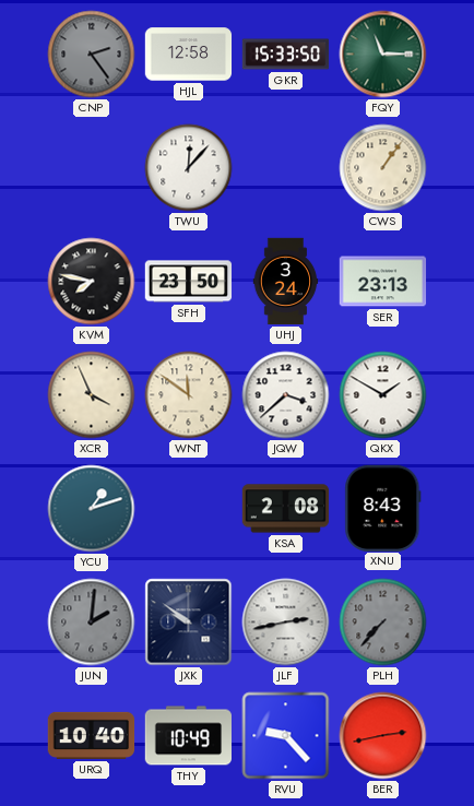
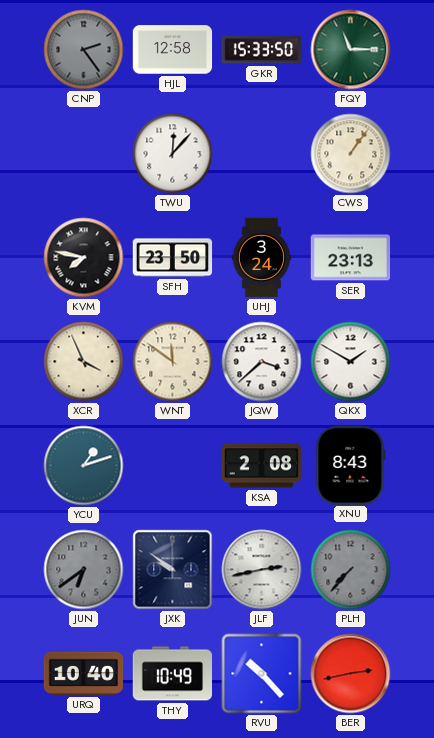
JUN: 2:01 -> 6:39
RVU: 9:23 -> 10:23
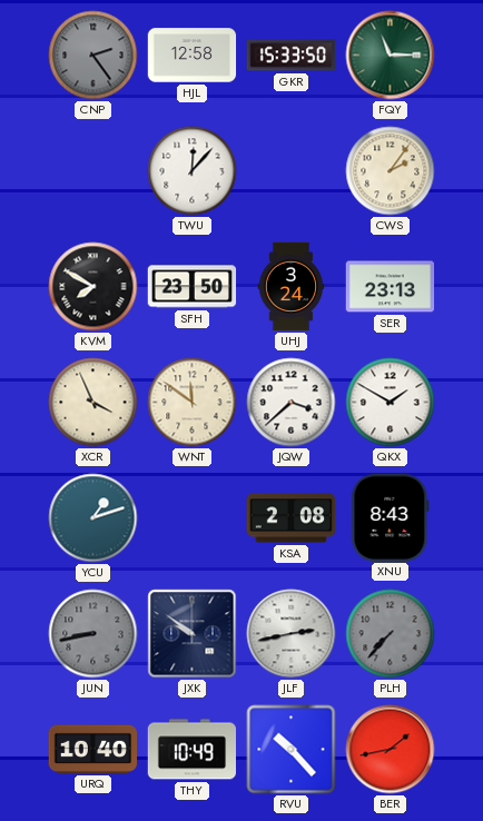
CWS: 1:06 -> 2:06
KVM: 7:47 -> 7:50
JUN: 6:39 -> 8:43
BER: 2:43 -> 1:43
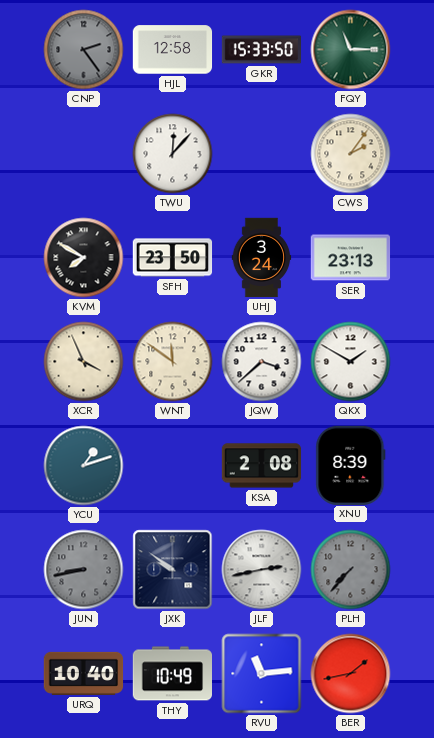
XNU: 8:43 -> 8:39
RVU: 10:23 -> 11:14
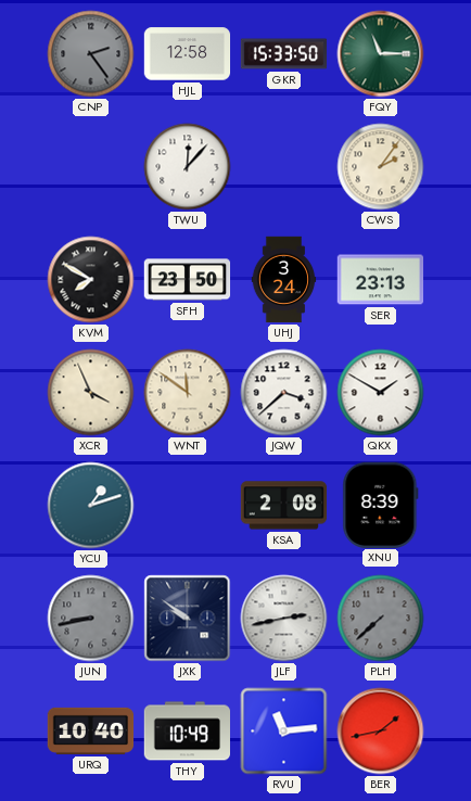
PLH: 7:37 -> 7:38
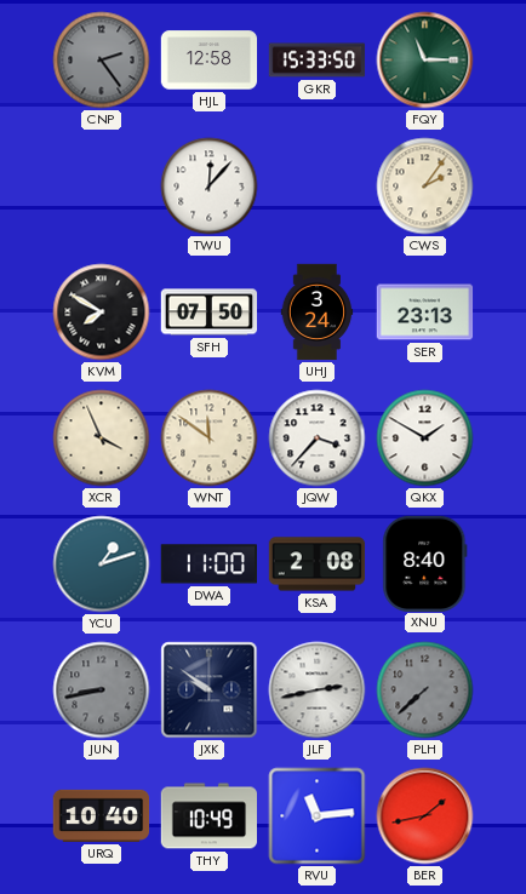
SFH: 23:50 -> 07:50
JQW: 3:38 -> 3:37
DWA: none -> 11:00
XNU: 8:39 -> 8:40
